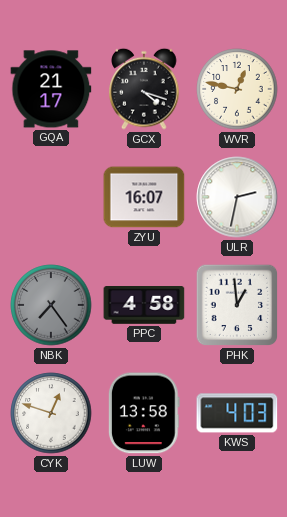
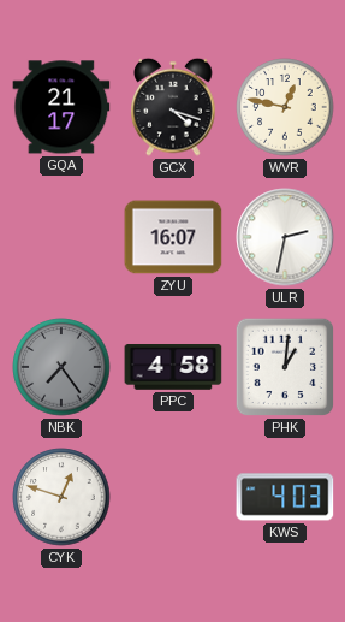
PHK: 12:59 -> 1:01
LUW: 13:58 -> none
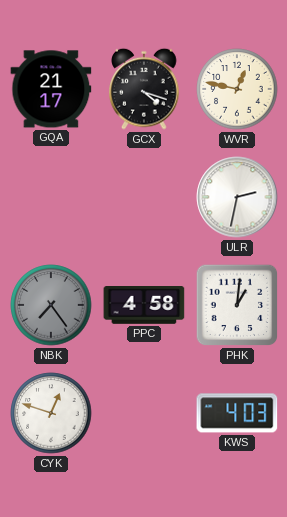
ZYU: 16:07 -> none
